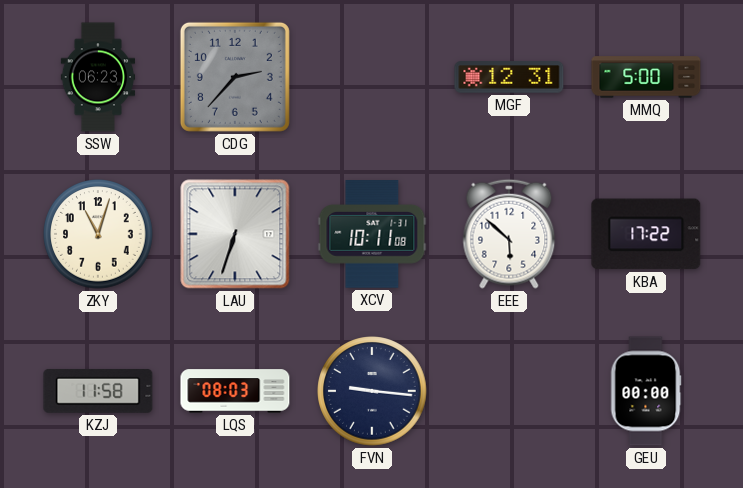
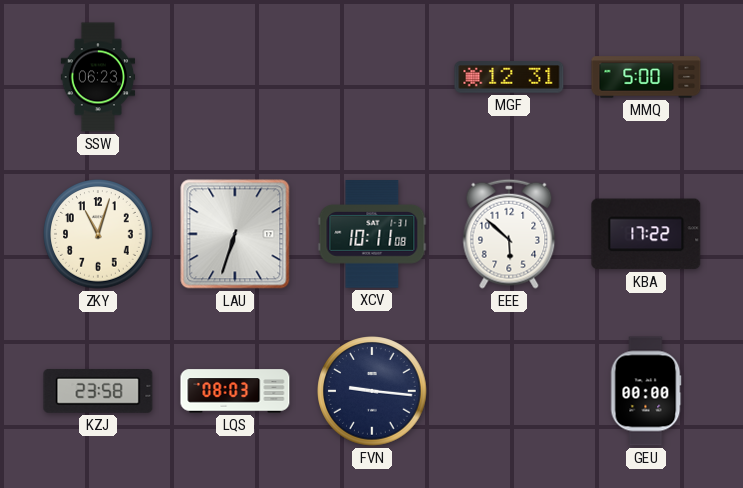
CDG: 2:37 -> none
KZJ: 11:58 -> 23:58
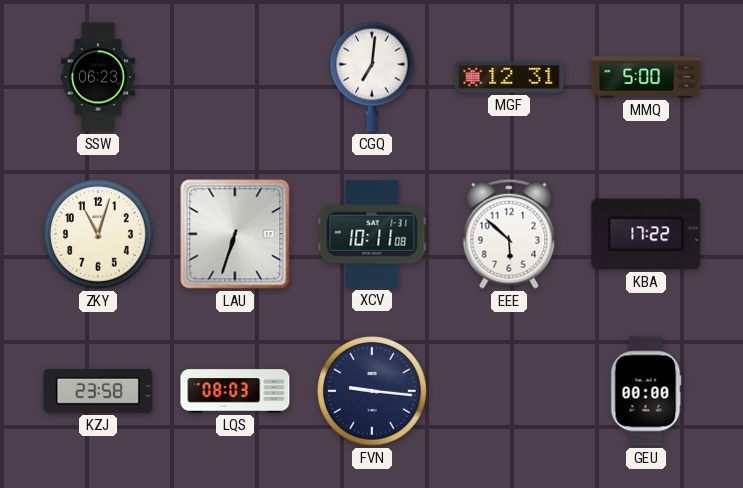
CGQ: none -> 7:01
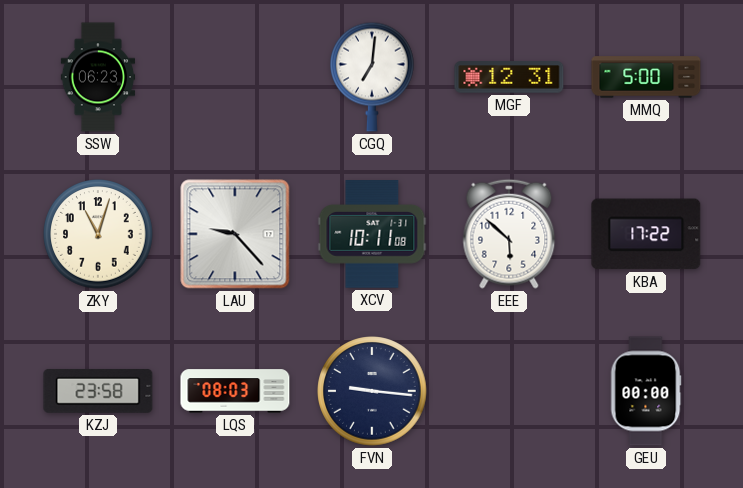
LAU: 6:33 -> 9:23
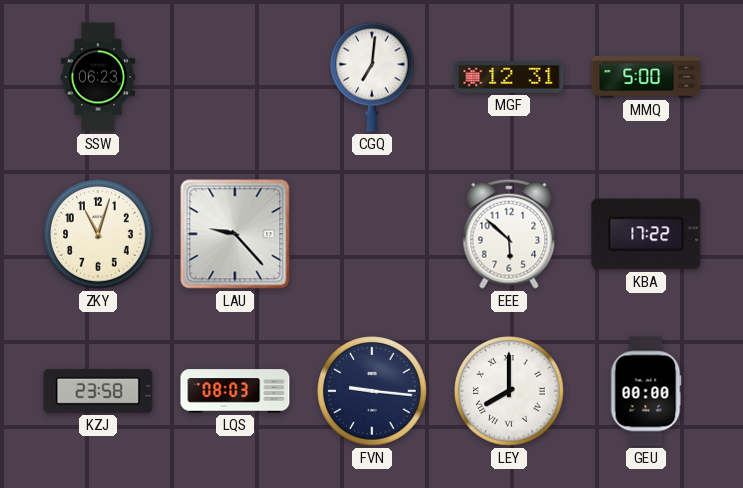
XCV: 10:11 -> none
LEY: none -> 8:00
